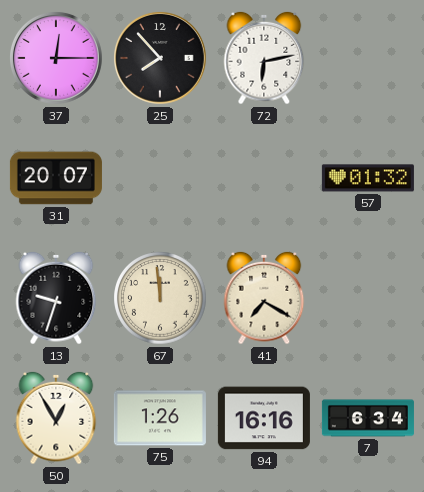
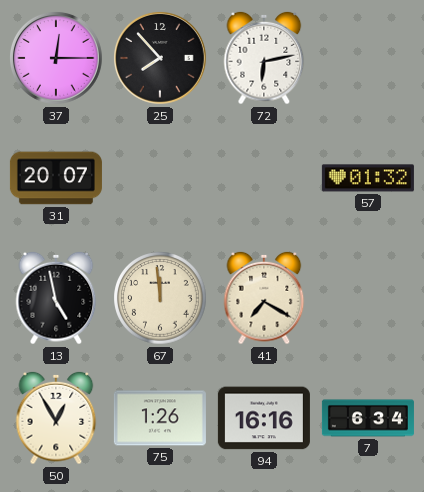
13: 9:33 -> 4:58
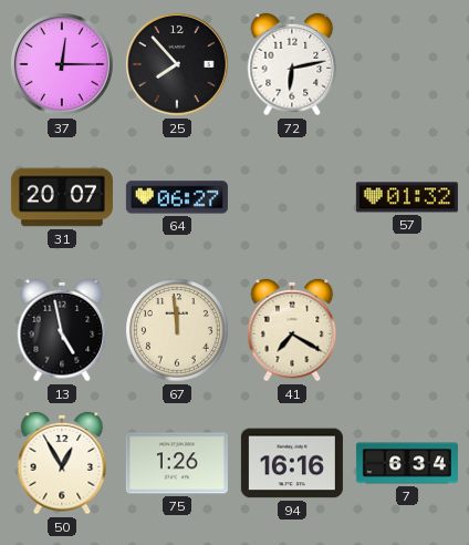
64: none -> 06:27
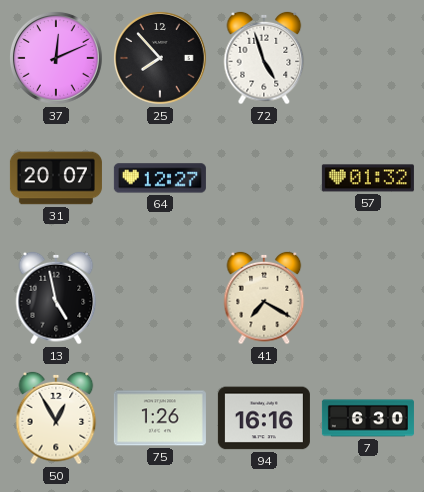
37: 12:15 -> 12:11
72: 6:13 -> 4:57
64: 06:27 -> 12:27
67: 11:59 -> none
7: 6:34 -> 6:30
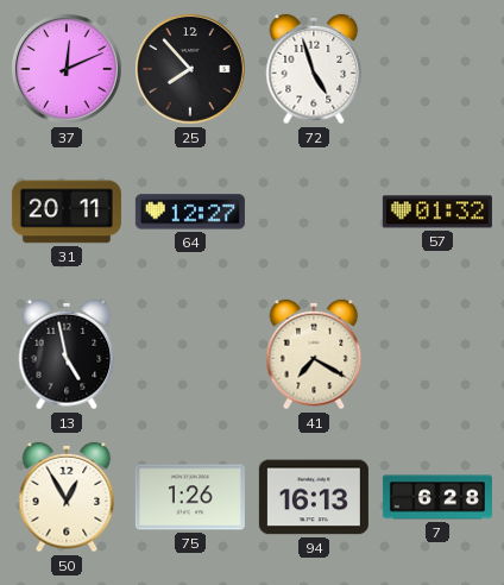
31: 20:07 -> 20:11
94: 16:16 -> 16:13
7: 6:30 -> 6:28
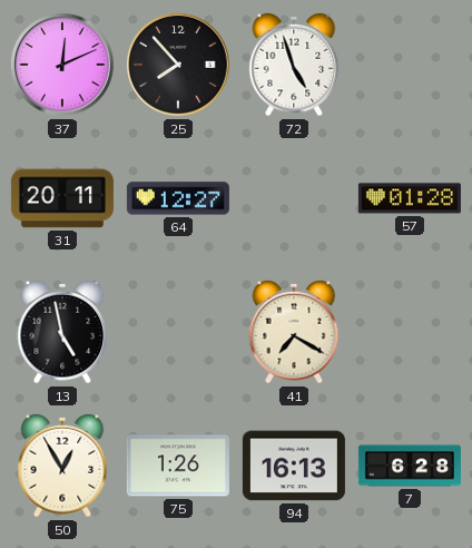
57: 01:32 -> 01:28
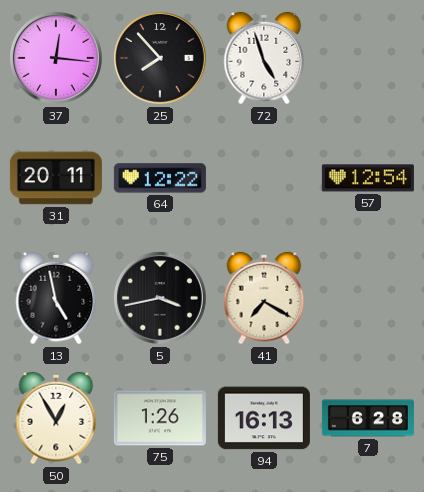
37: 12:11 -> 12:16
64: 12:27 -> 12:22
57: 01:28 -> 12:54
5: none -> 3:43
